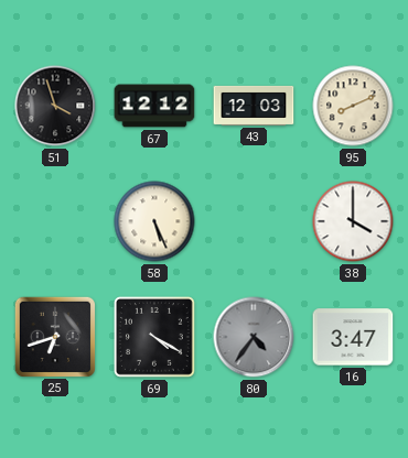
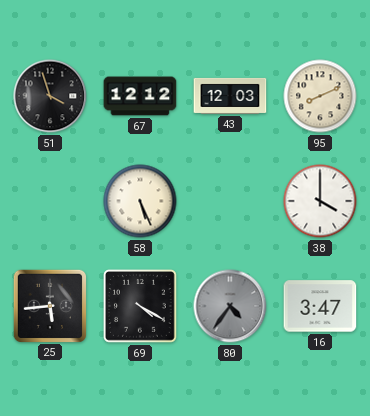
25: 6:42 -> 5:44
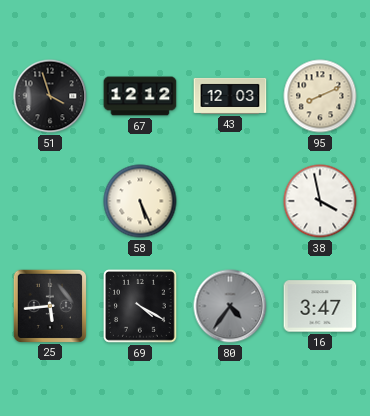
38: 4:00 -> 3:58
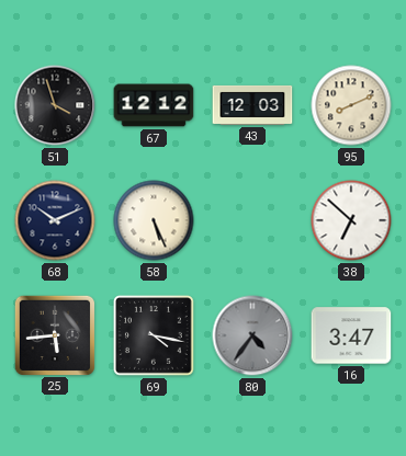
68: none -> 10:11
38: 3:58 -> 6:52
69: 4:20 -> 4:17
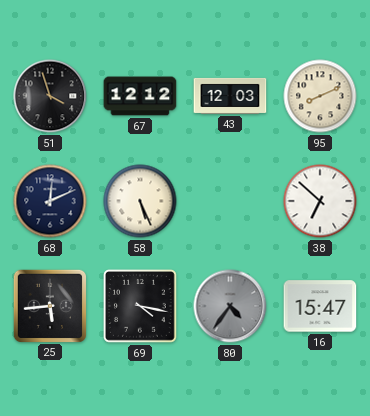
68: 10:11 -> 12:11
16: 3:47 -> 15:47
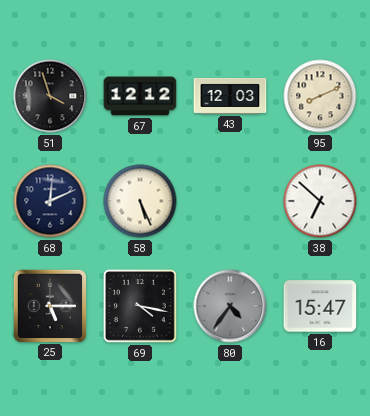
25: 5:44 -> 5:15
